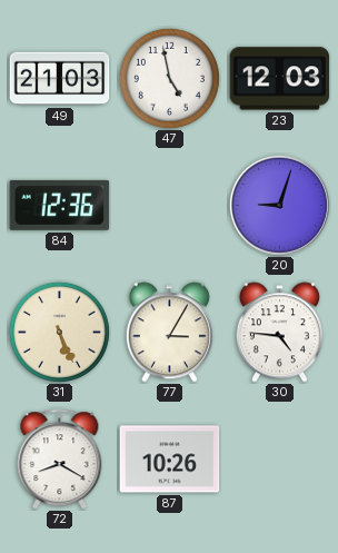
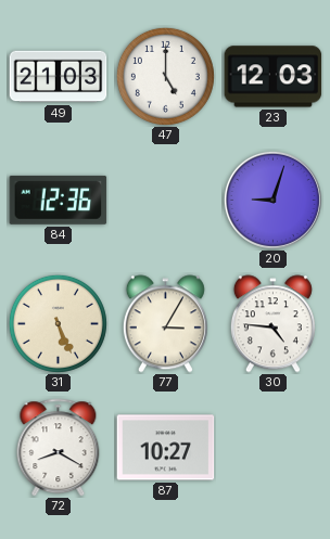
47: 4:58 -> 5:00
87: 10:26 -> 10:27
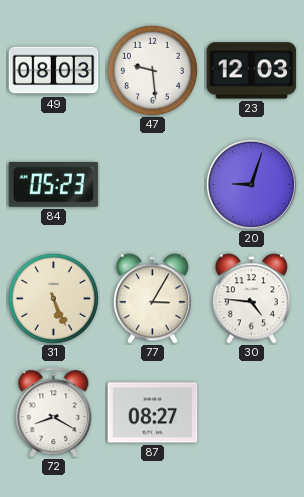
49: 21:03 -> 08:03
47: 5:00 -> 9:29
84: 12:36 -> 05:23
87: 10:27 -> 08:27
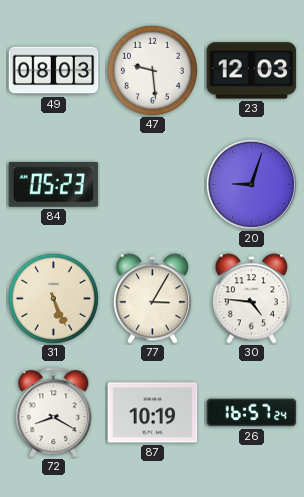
87: 08:27 -> 10:19
26: none -> 16:57
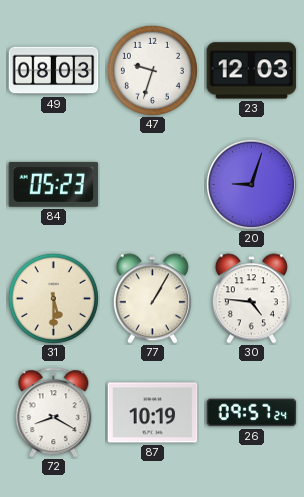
47: 9:29 -> 9:33
31: 5:26 -> 5:30
77: 3:05 -> 1:05
26: 16:57 -> 09:57
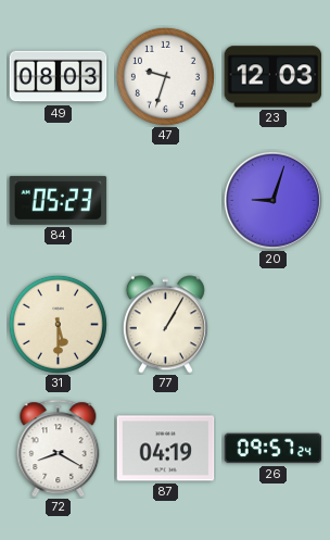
30: 4:46 -> none
87: 10:19 -> 04:19
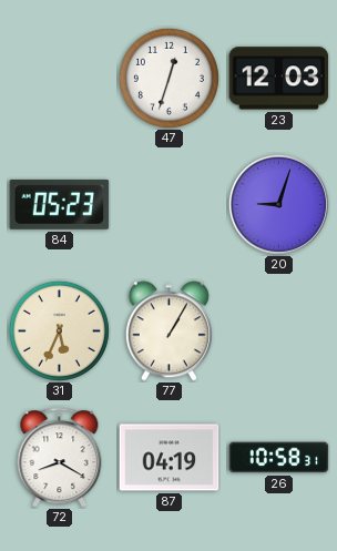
49: 08:03 -> none
47: 9:33 -> 12:33
31: 5:30 -> 5:34
26: 09:57 -> 10:58
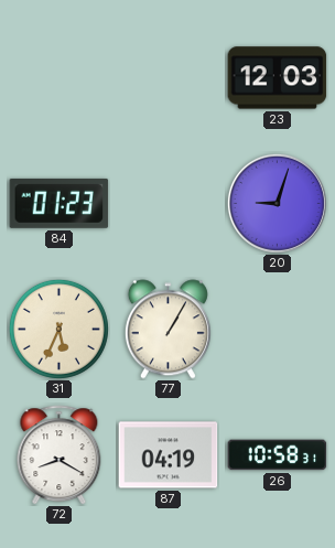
47: 12:33 -> none
84: 05:23 -> 01:23
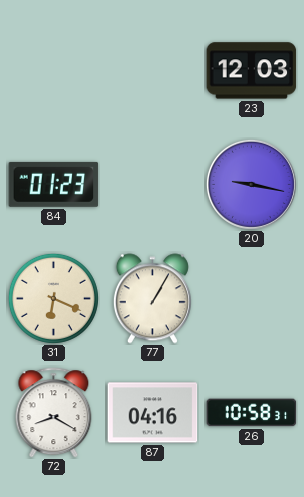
20: 9:03 -> 9:17
31: 5:34 -> 6:19
87: 04:19 -> 04:16
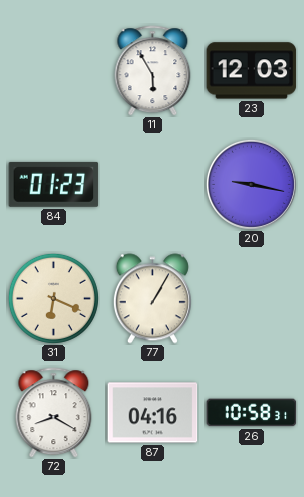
11: none -> 5:55
